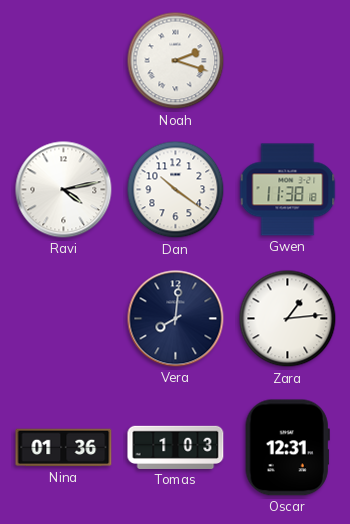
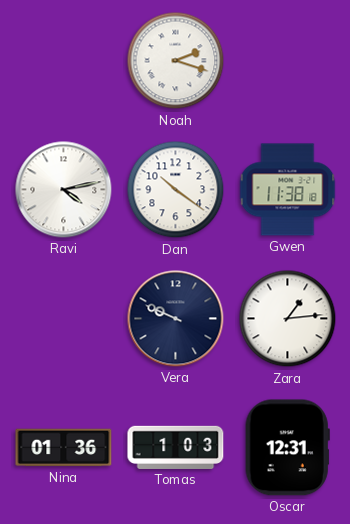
Vera: 8:01 -> 9:49
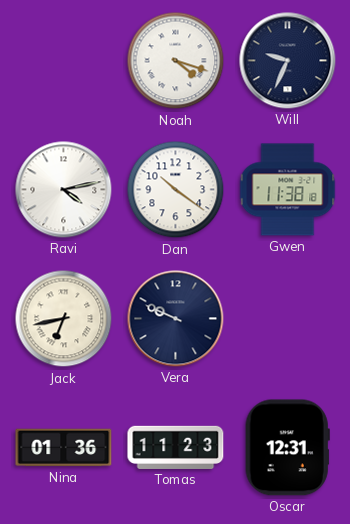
Noah: 2:18 -> 4:18
Will: none -> 9:34
Jack: none -> 6:43
Zara: 1:14 -> none
Tomas: 1:03 -> 11:23
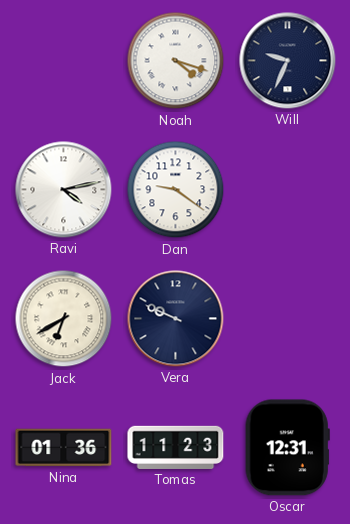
Dan: 10:21 -> 9:21
Gwen: 11:38 -> none
Jack: 6:43 -> 6:40
